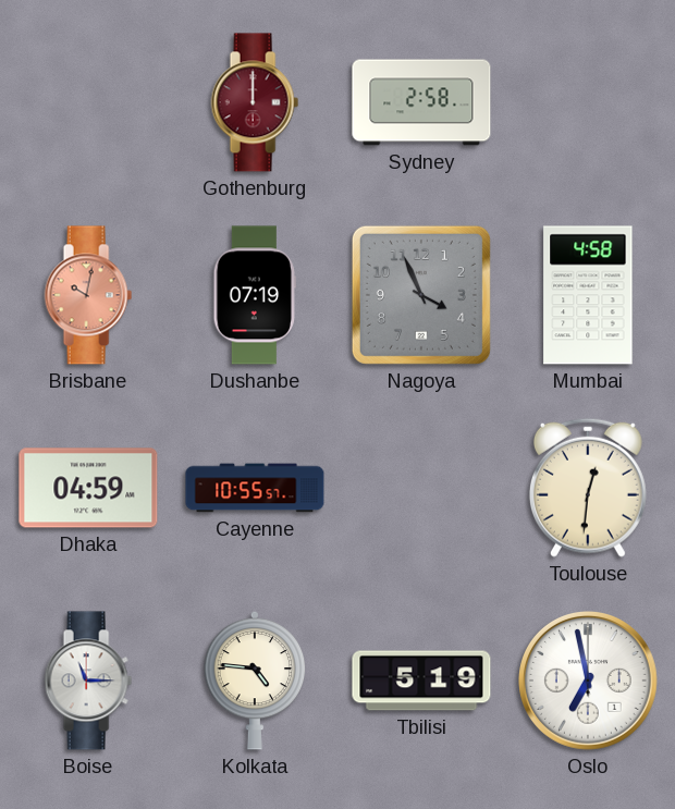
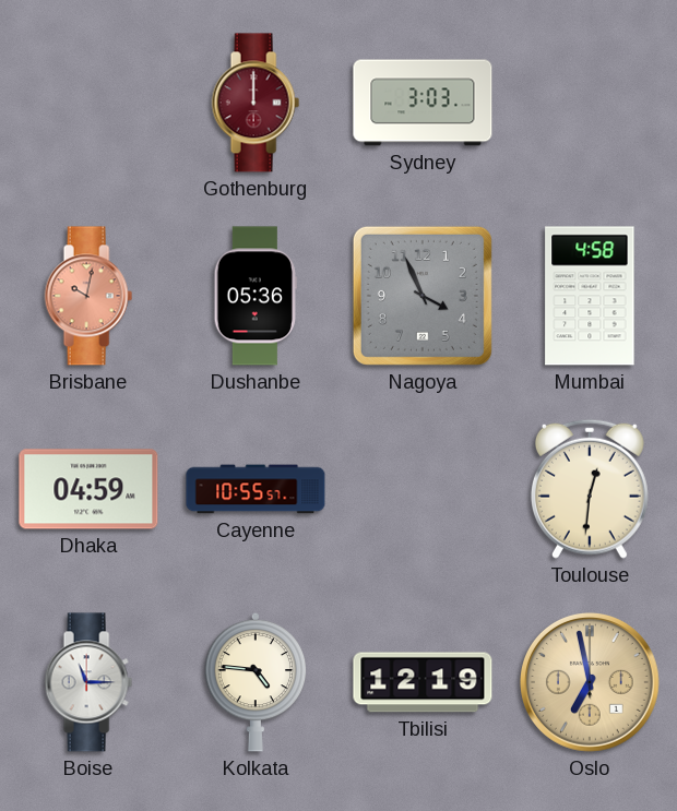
Sydney: 2:58 -> 3:03
Dushanbe: 07:19 -> 05:36
Tbilisi: 5:19 -> 12:19
Oslo dial: white -> champagne
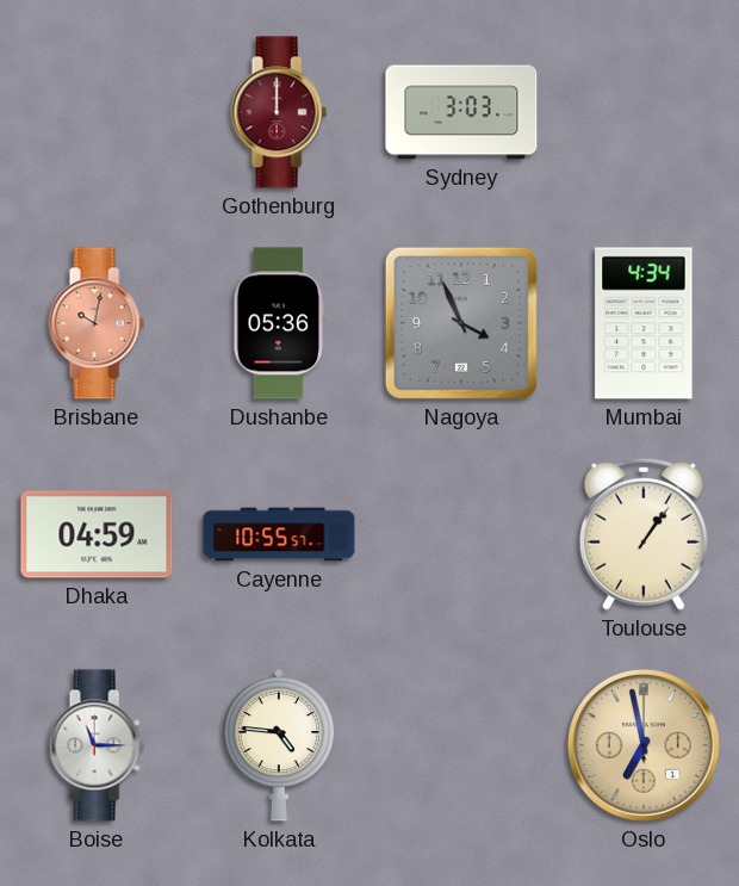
Mumbai: 4:58 -> 4:34
Toulouse: 12:31 -> 1:06
Tbilisi: 12:19 -> none
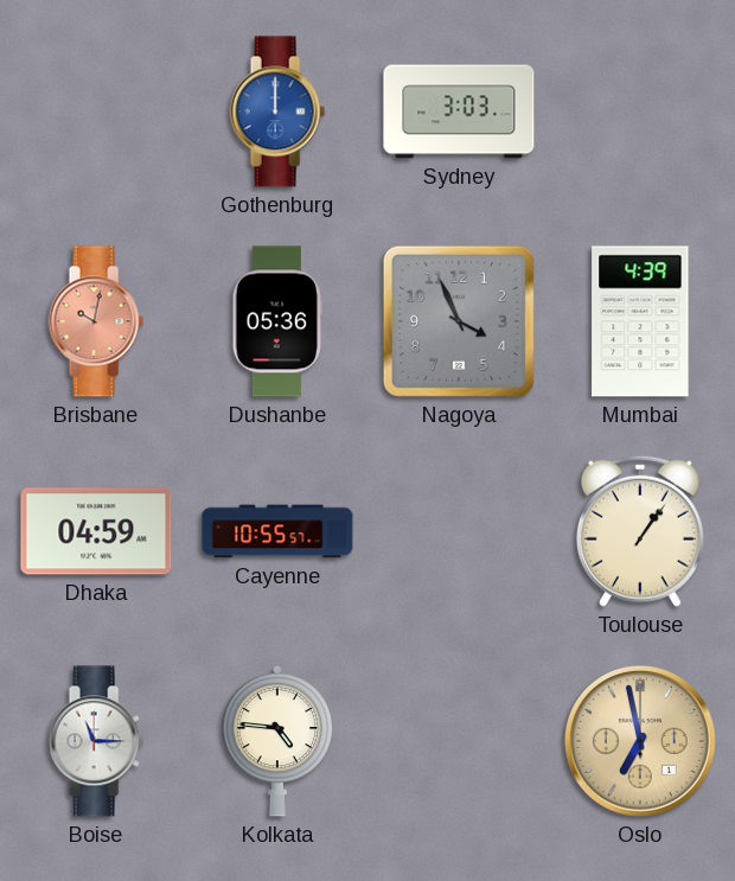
Gothenburg dial: burgundy -> blue
Mumbai: 4:34 -> 4:39
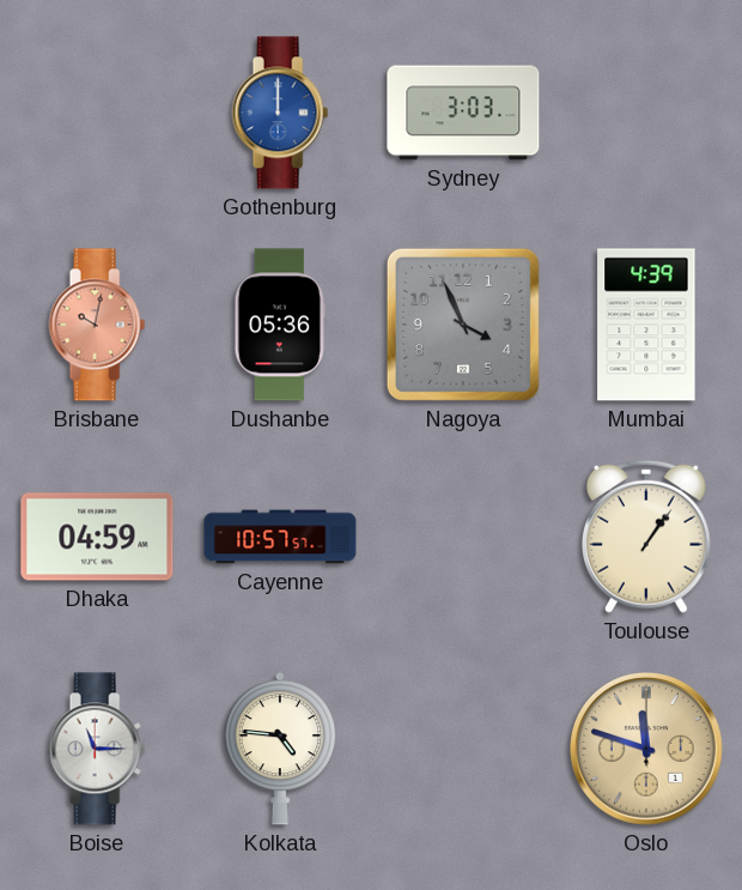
Cayenne: 10:55 -> 10:57
Oslo: 6:58 -> 11:48
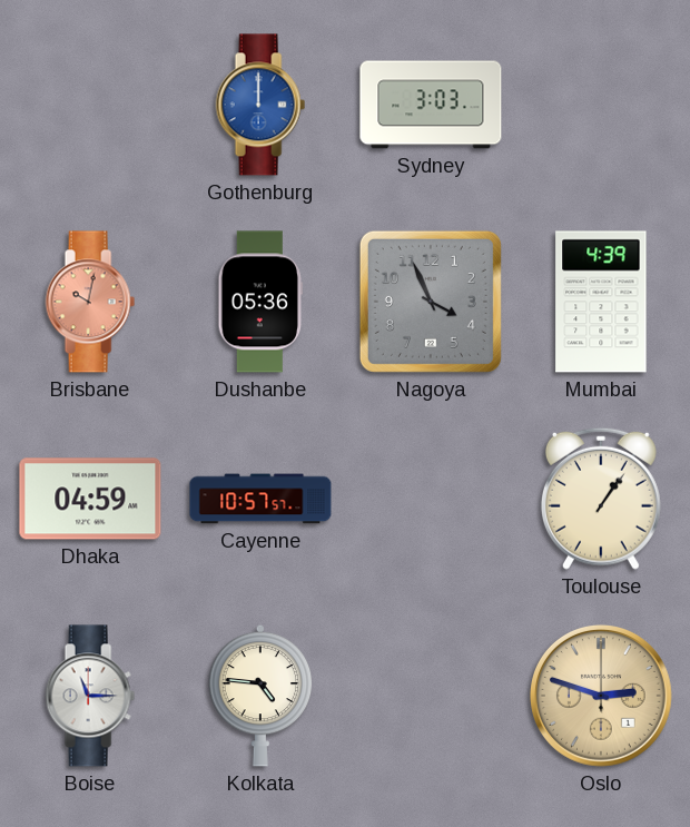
Oslo: 11:48 -> 2:48
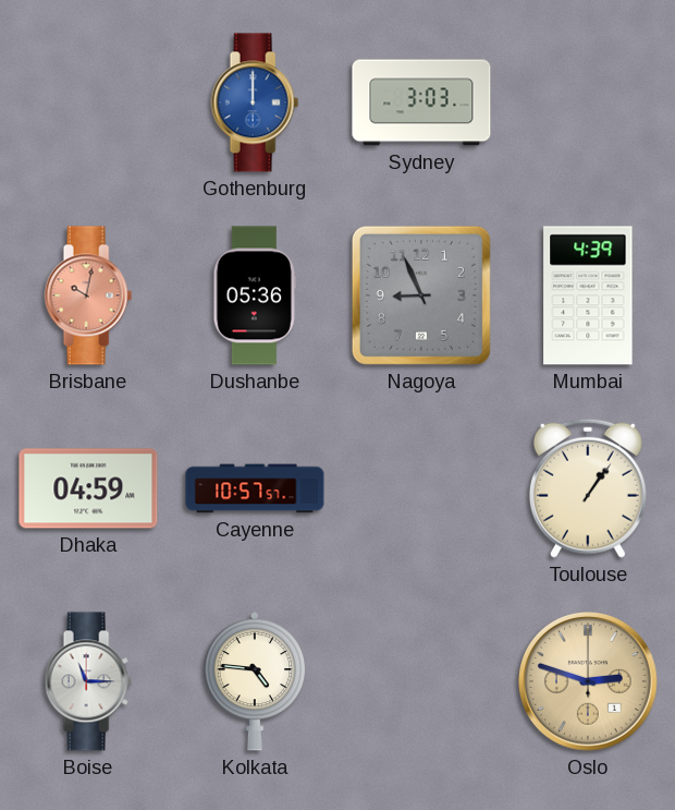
Nagoya: 3:56 -> 8:56
